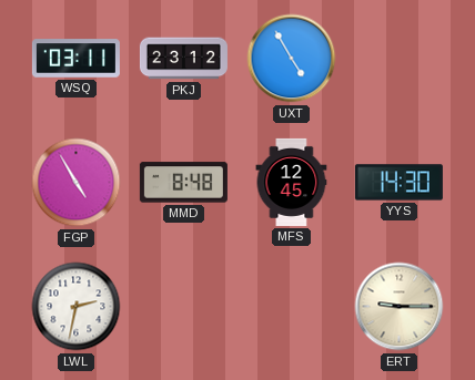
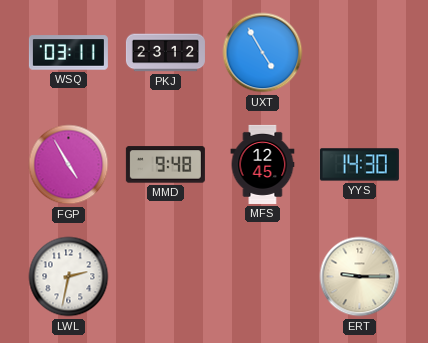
MMD: 8:48 -> 9:48
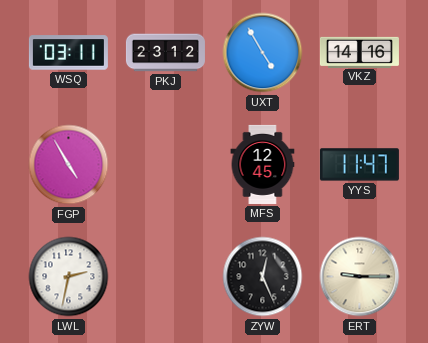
VKZ: none -> 14:16
MMD: 9:48 -> none
YYS: 14:30 -> 11:47
ZYW: none -> 12:26
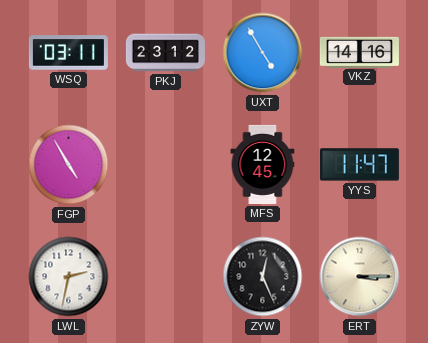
ERT: 9:15 -> 3:15
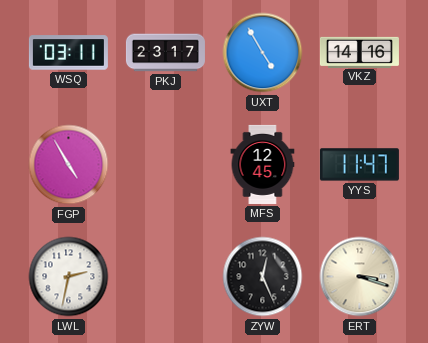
PKJ: 23:12 -> 23:17
ERT: 3:15 -> 3:18
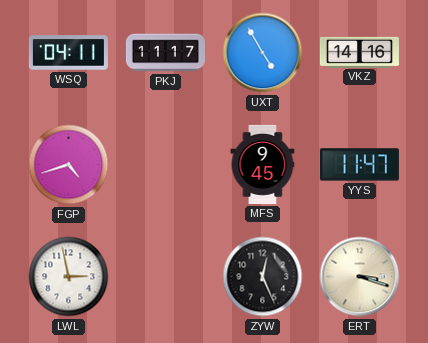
WSQ: 03:11 -> 04:11
PKJ: 23:17 -> 11:17
FGP: 4:55 -> 4:42
MFS: 12:45 -> 9:45
LWL: 2:32 -> 2:58
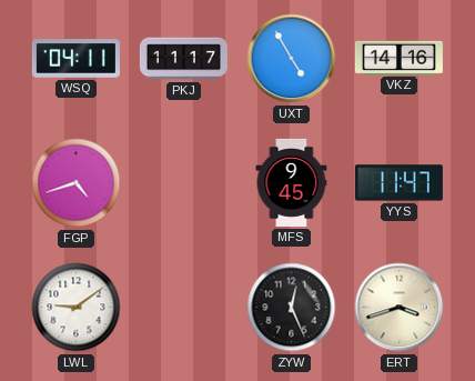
LWL: 2:58 -> 9:09
ERT: 3:18 -> 3:42
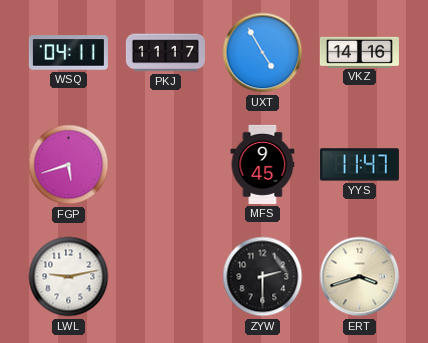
FGP: 4:42 -> 5:42
LWL: 9:09 -> 9:13
ZYW: 12:26 -> 2:30
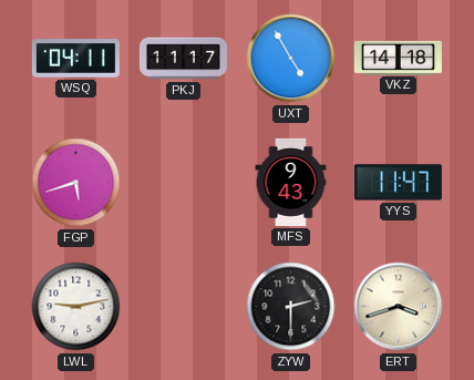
VKZ: 14:16 -> 14:18
MFS: 9:45 -> 9:43
